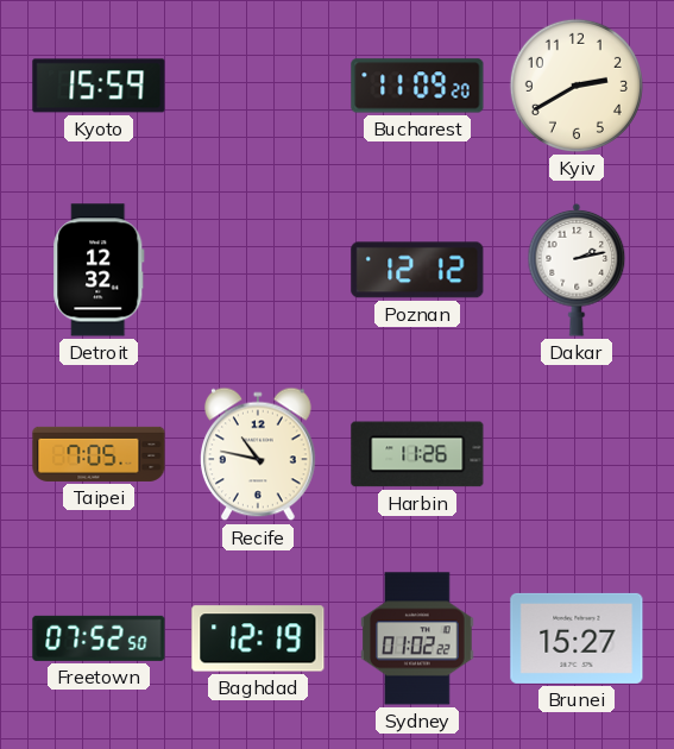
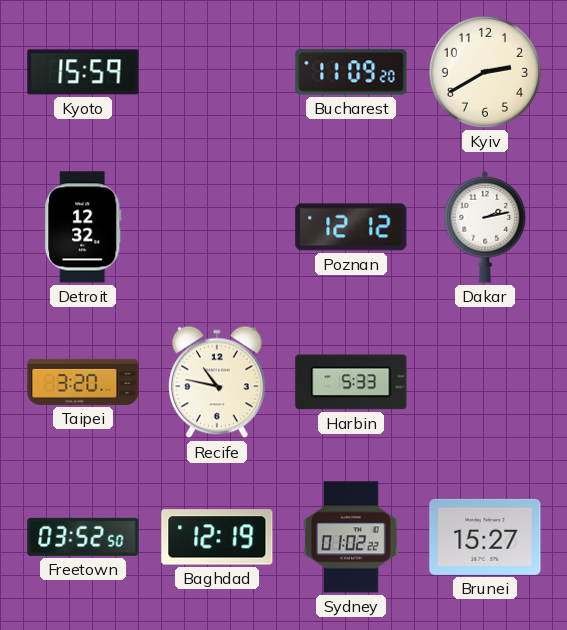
Taipei: 7:05 -> 3:20
Harbin: 11:26 -> 5:33
Freetown: 07:52 -> 03:52
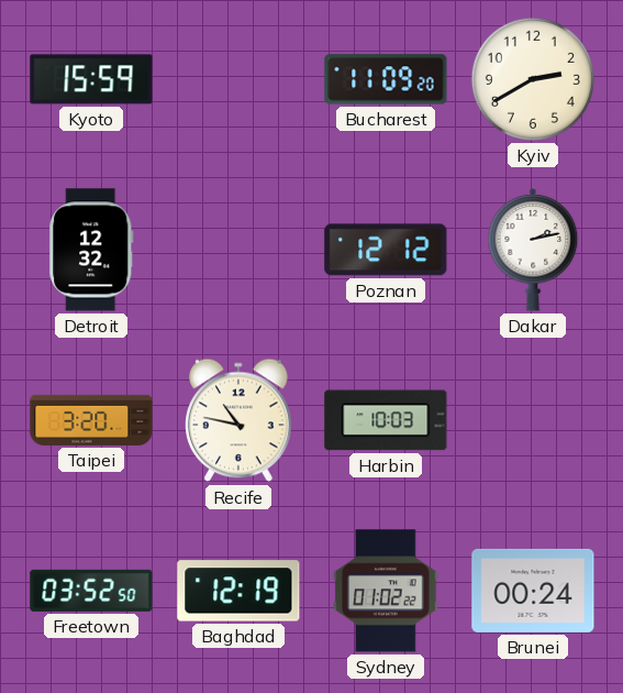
Harbin: 5:33 -> 10:03
Brunei: 15:27 -> 00:24
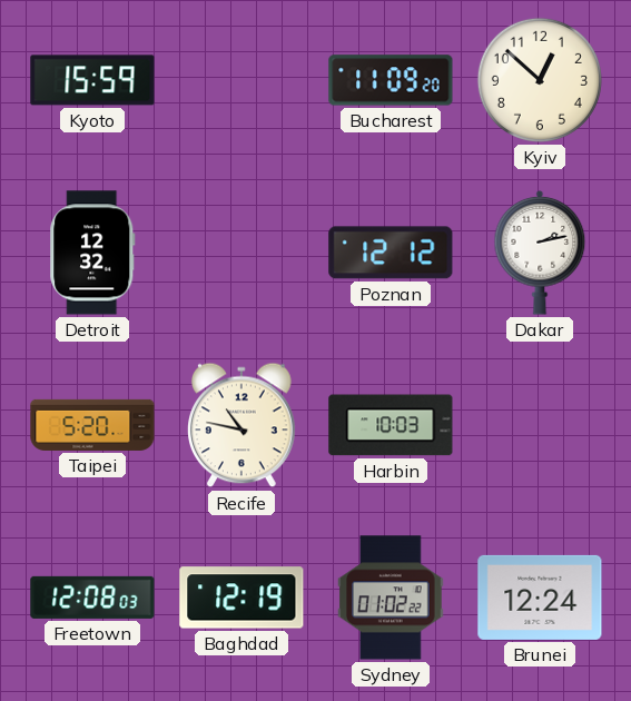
Kyiv: 2:40 -> 12:52
Taipei: 3:20 -> 5:20
Freetown: 03:52 -> 12:08
Brunei: 00:24 -> 12:24
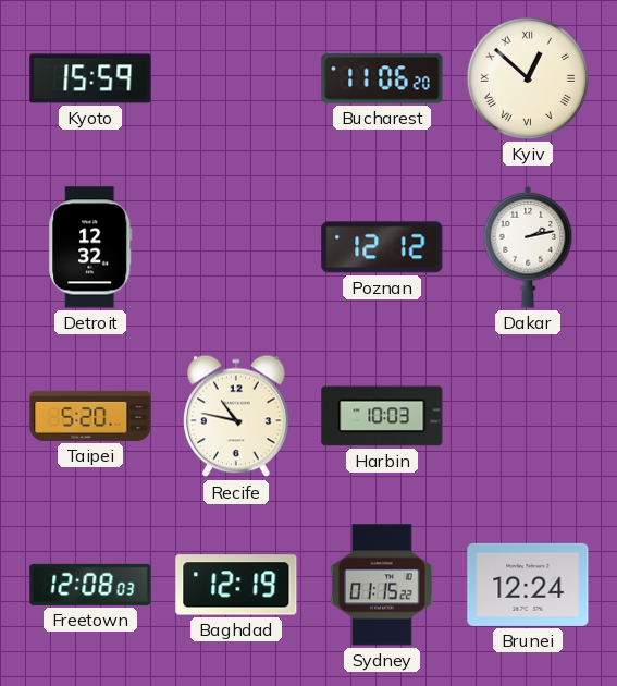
Bucharest: 11:09 -> 11:06
Kyiv numerals: Arabic -> Roman
Sydney: 01:02 -> 01:15
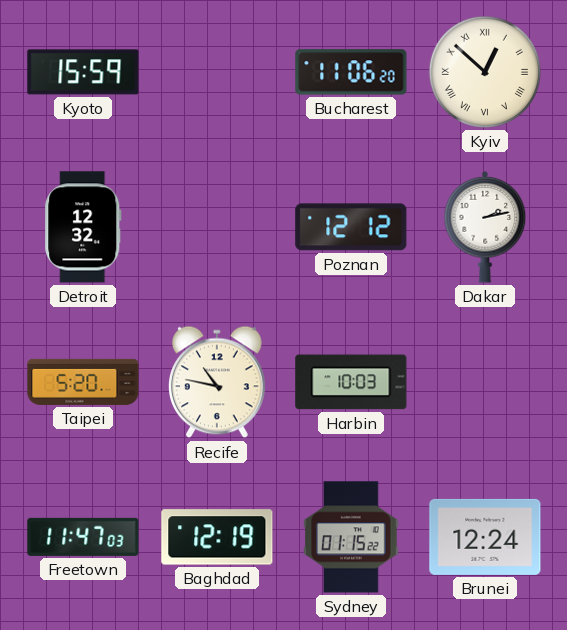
Freetown: 12:08 -> 11:47
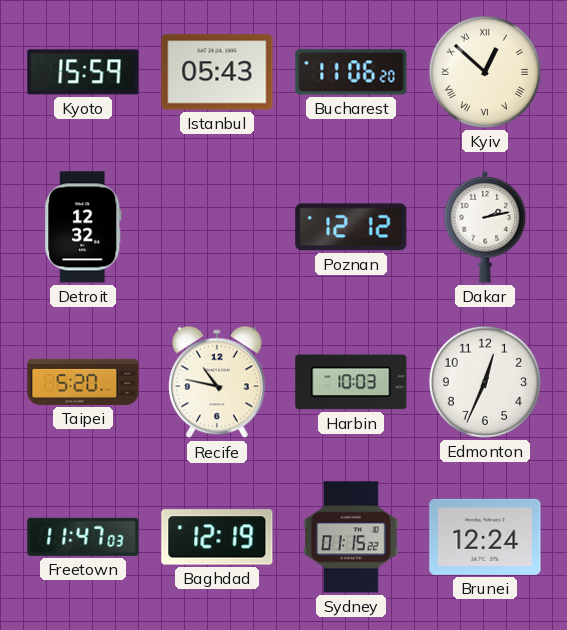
Istanbul: none -> 05:43
Edmonton: none -> 12:34
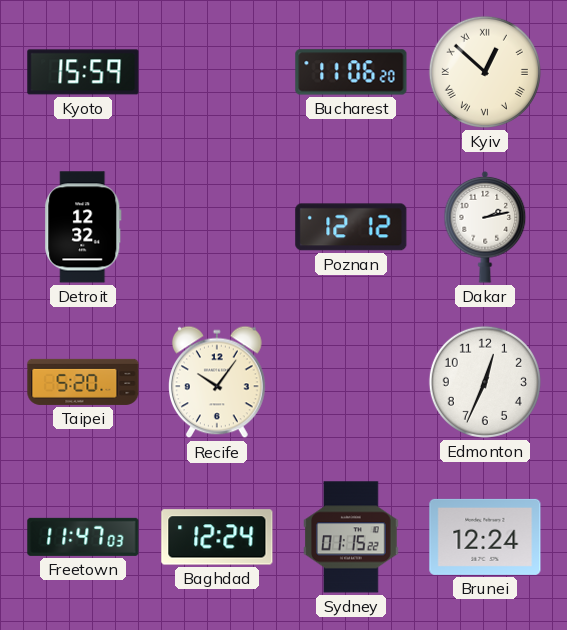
Istanbul: 05:43 -> none
Recife: 10:47 -> 10:06
Harbin: 10:03 -> none
Baghdad: 12:19 -> 12:24
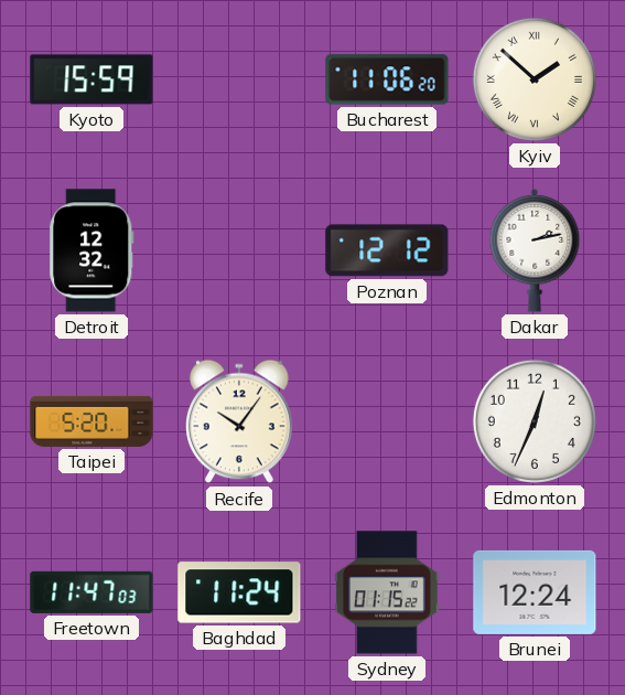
Kyiv: 12:52 -> 1:52
Baghdad: 12:24 -> 11:24
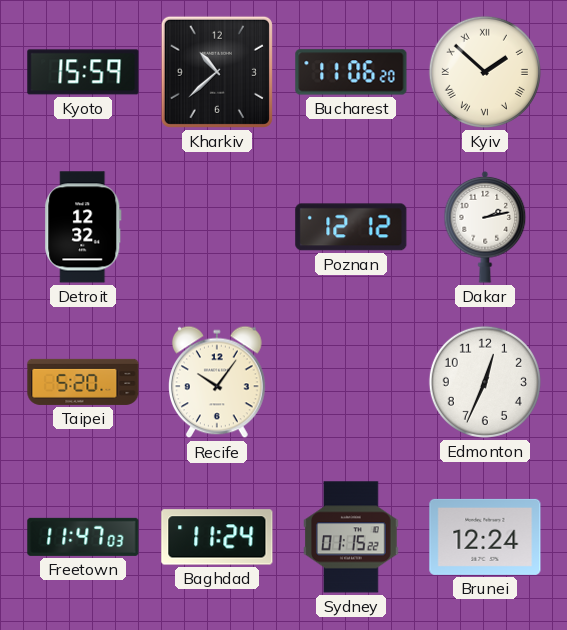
Kharkiv: none -> 10:38
